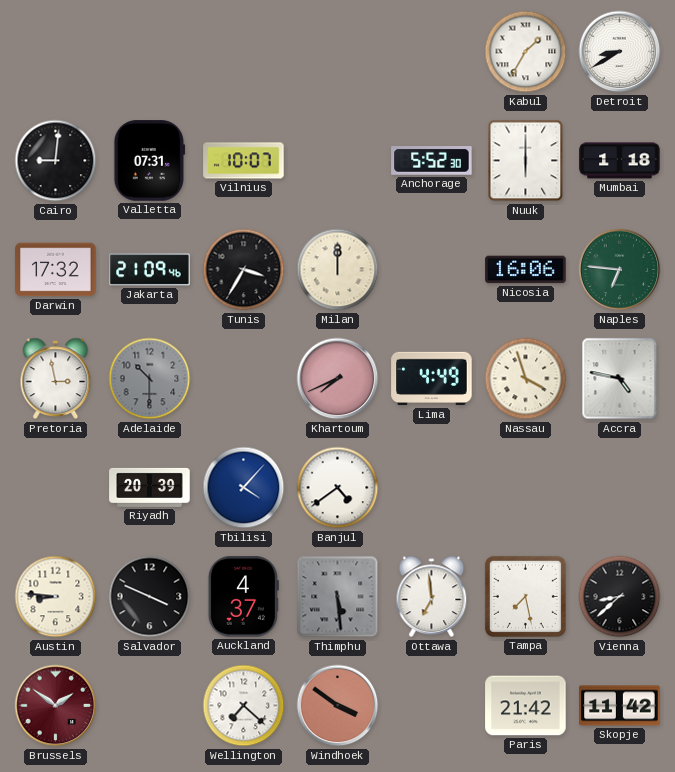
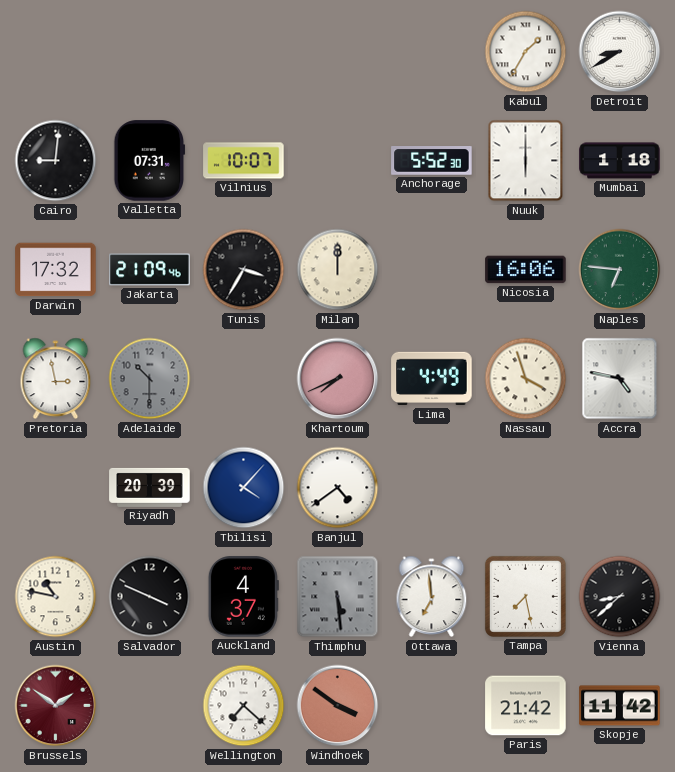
Austin: 8:46 -> 10:47
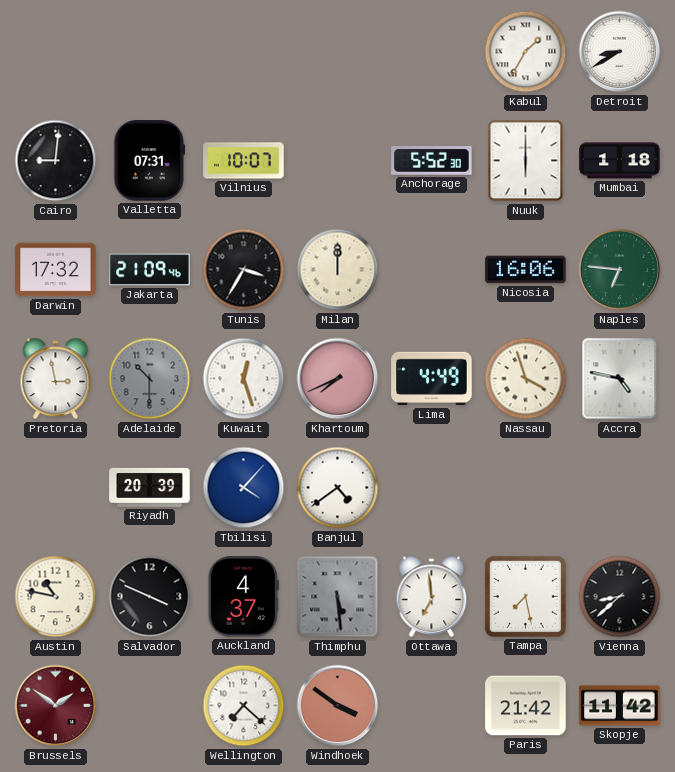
Kuwait: none -> 12:27
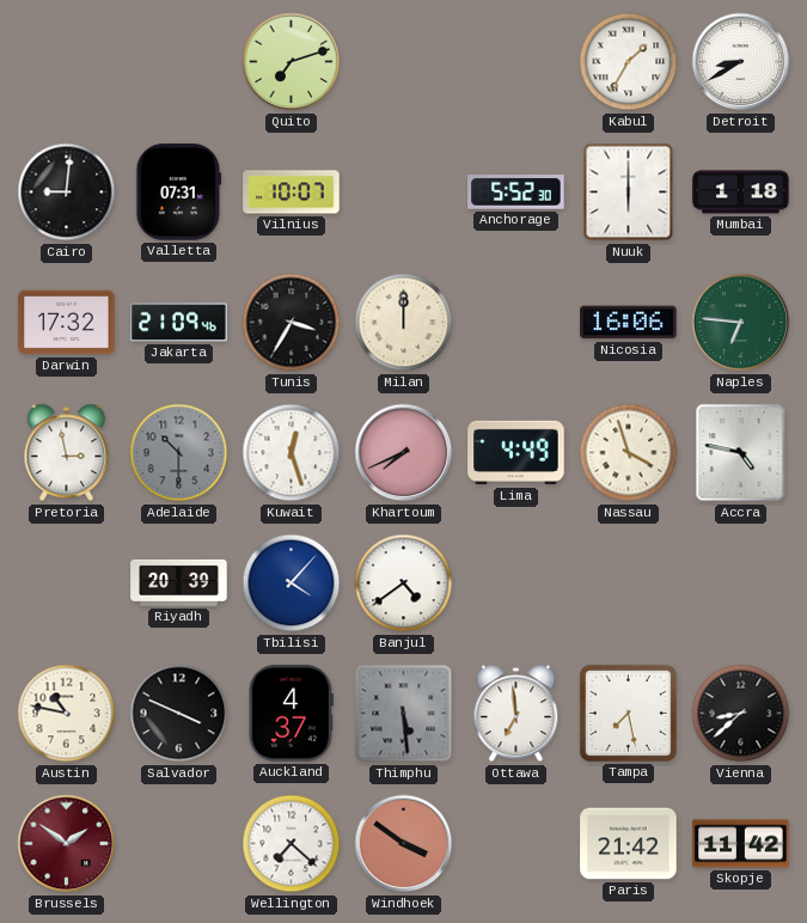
Quito: none -> 7:12
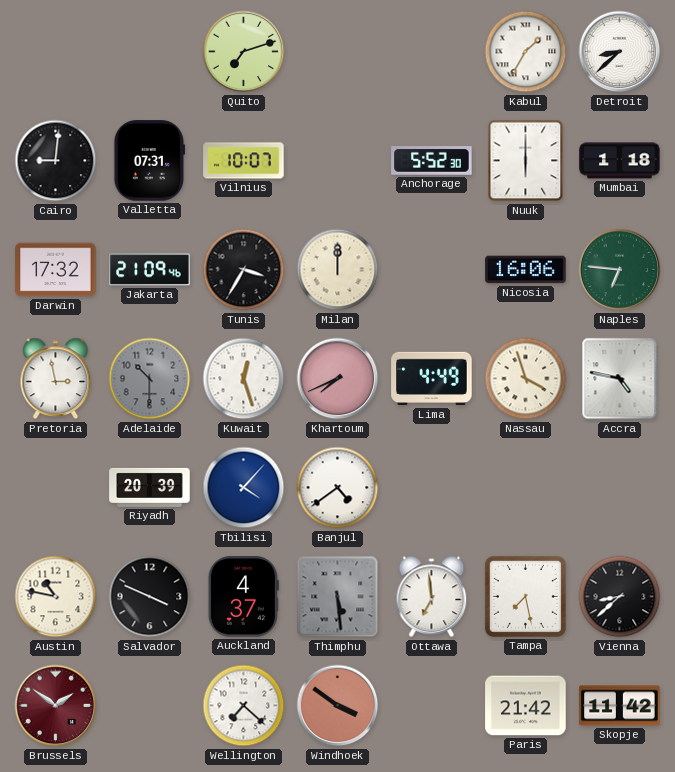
Detroit: 8:40 -> 8:38
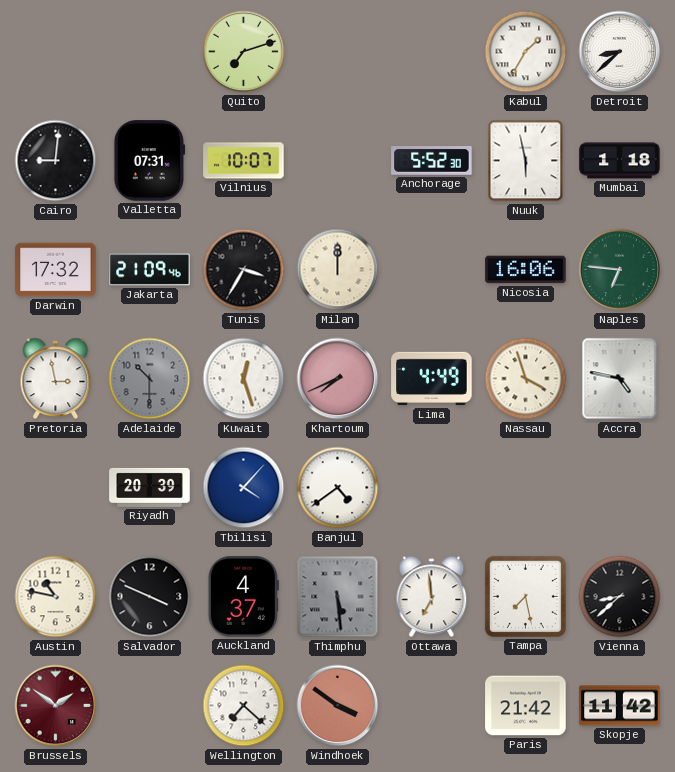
Nuuk: 6:00 -> 5:58
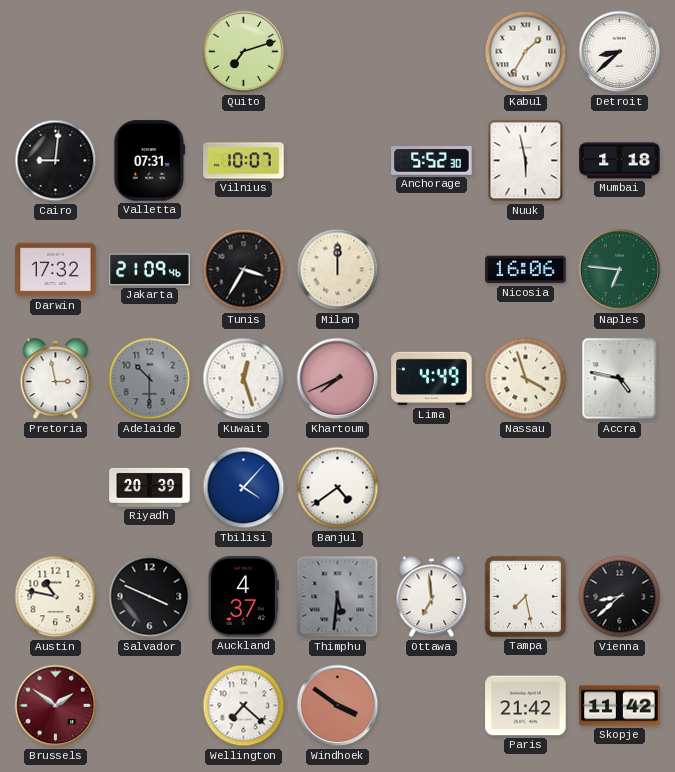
Thimphu: 5:29 -> 5:31
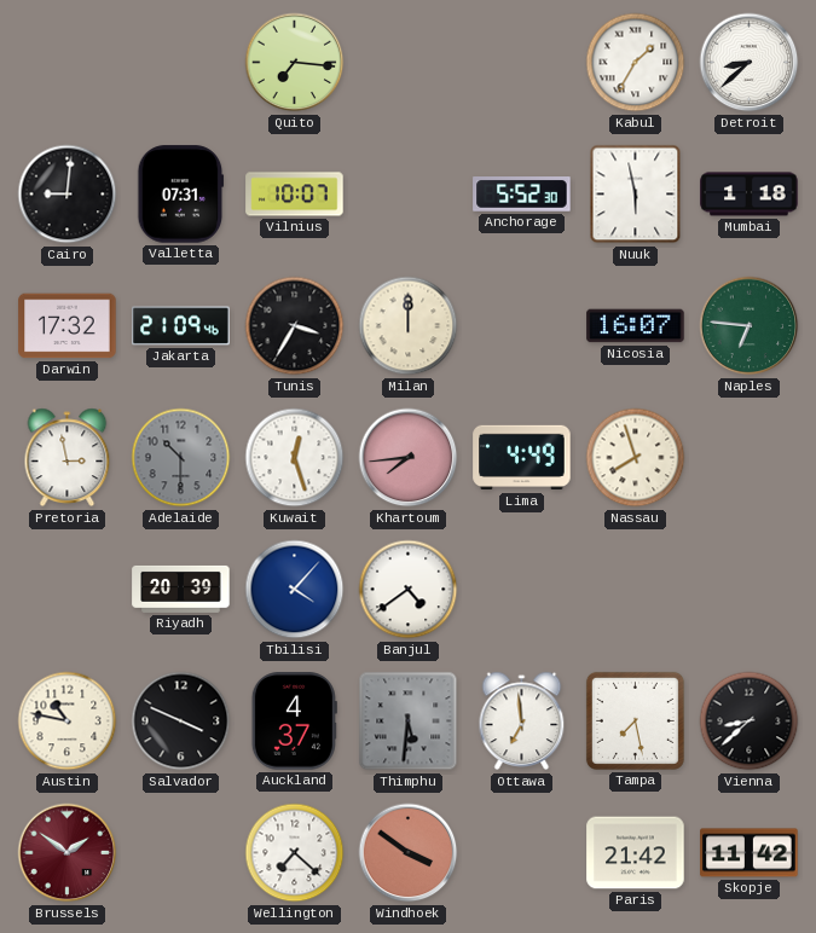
Quito: 7:12 -> 7:16
Nicosia: 16:06 -> 16:07
Khartoum: 7:41 -> 7:44
Nassau: 3:57 -> 7:57
Accra: 4:47 -> none
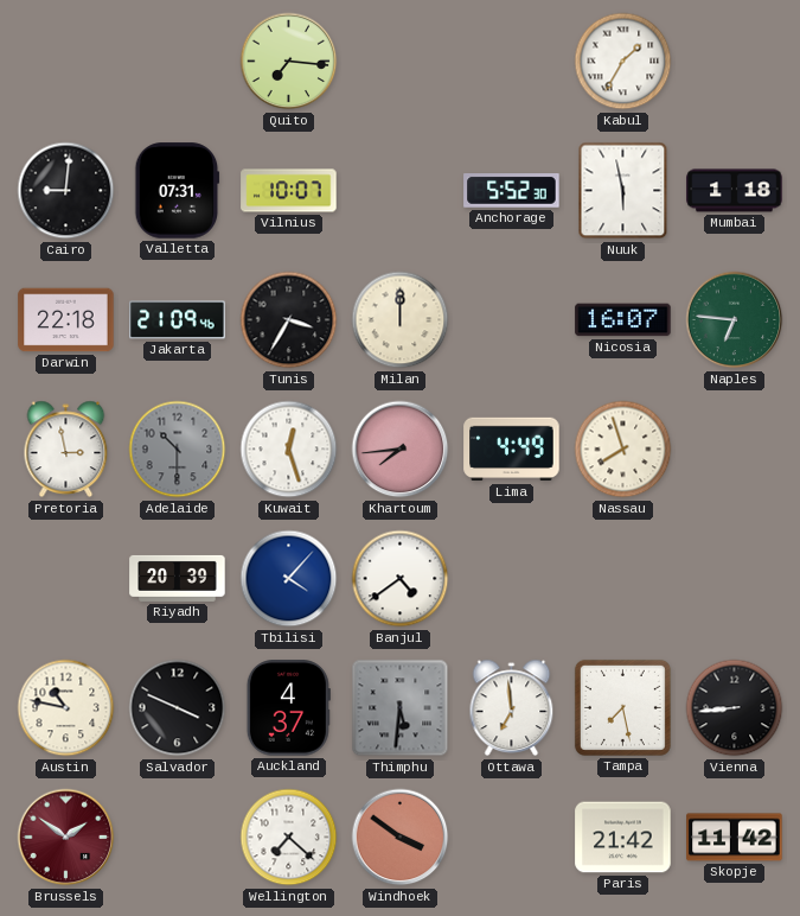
Detroit: 8:38 -> none
Darwin: 17:32 -> 22:18
Vienna: 8:38 -> 8:44
